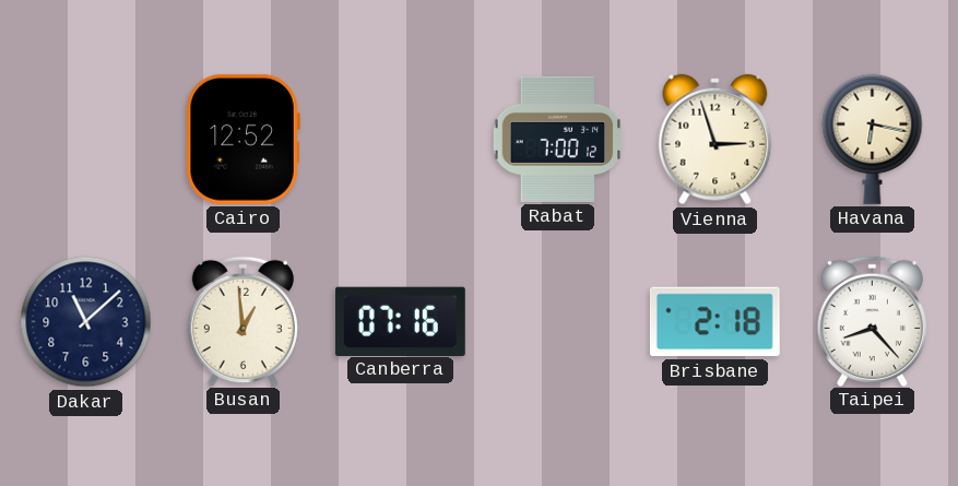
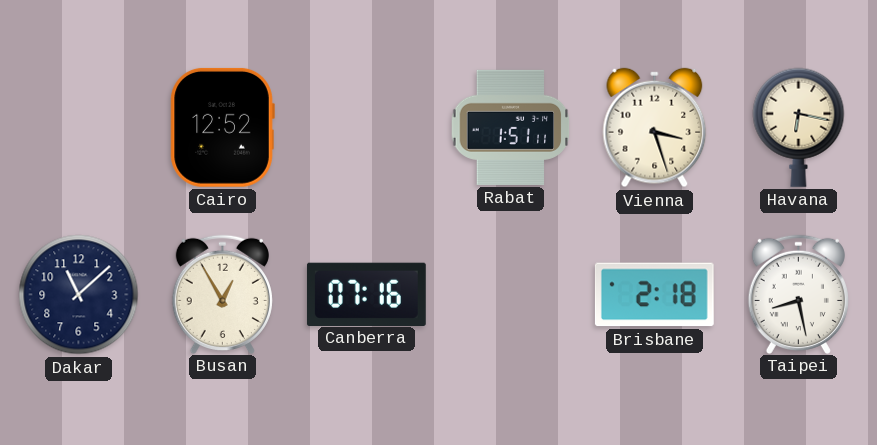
Rabat: 7:00 -> 1:51
Vienna: 2:57 -> 3:27
Busan: 12:59 -> 12:55
Taipei: 8:23 -> 8:28
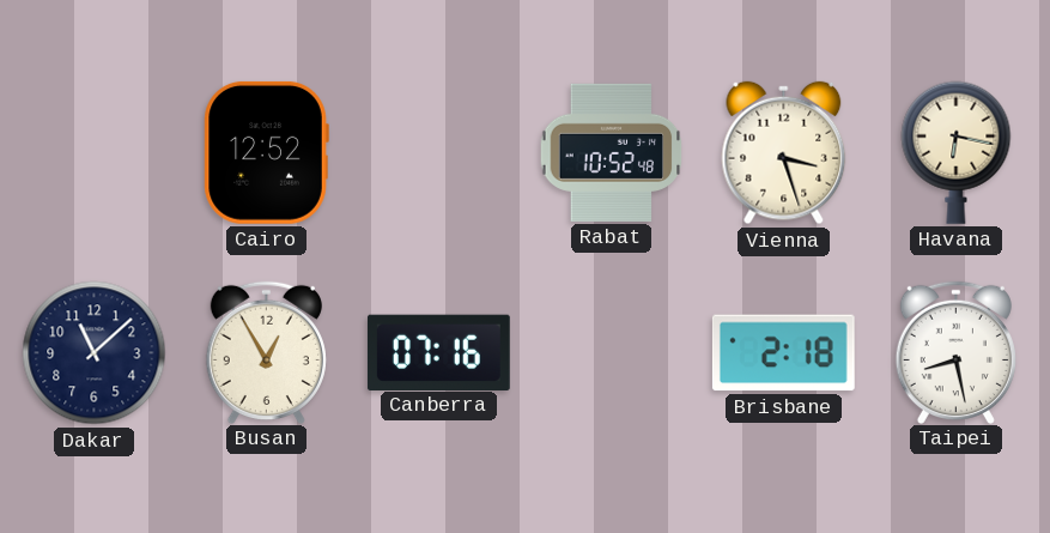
Rabat: 1:51 -> 10:52
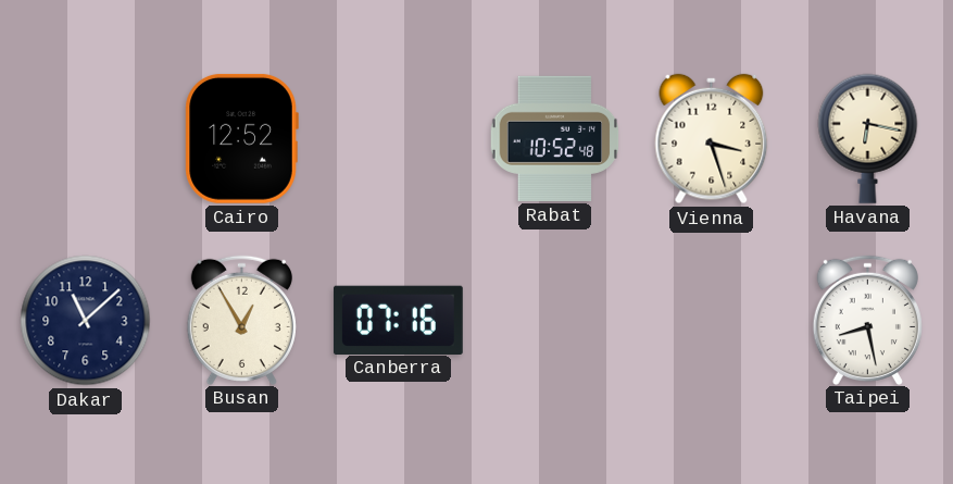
Brisbane: 2:18 -> none
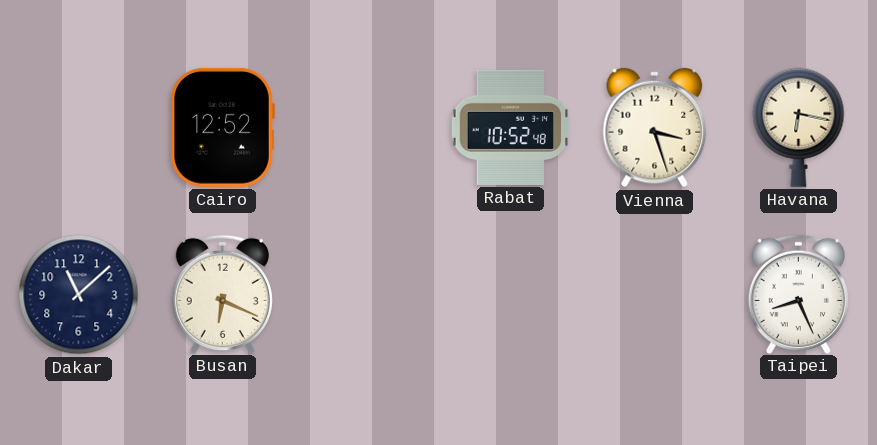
Busan: 12:55 -> 6:19
Canberra: 07:16 -> none
Taipei: 8:28 -> 8:26
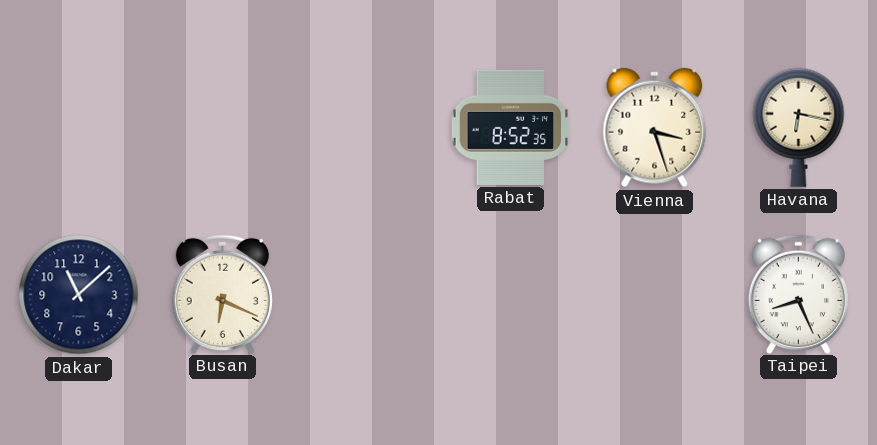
Cairo: 12:52 -> none
Rabat: 10:52 -> 8:52
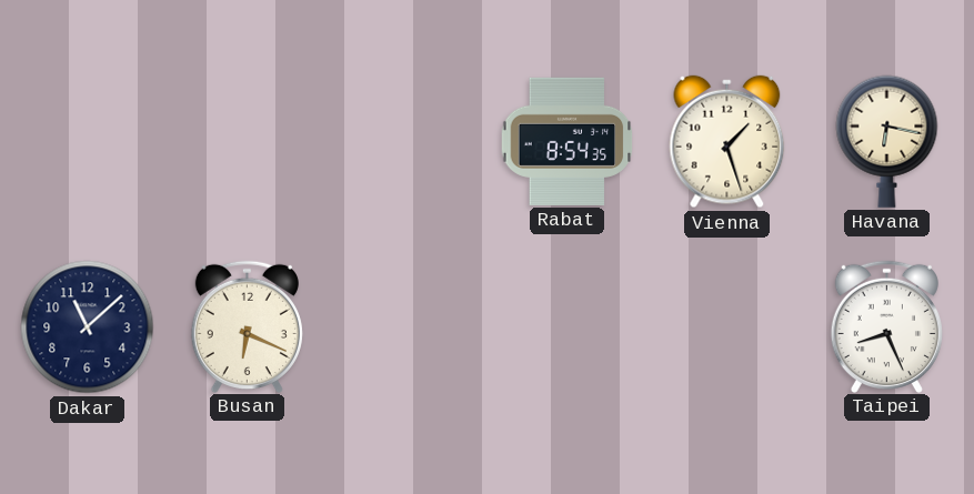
Rabat: 8:52 -> 8:54
Vienna: 3:27 -> 1:27
